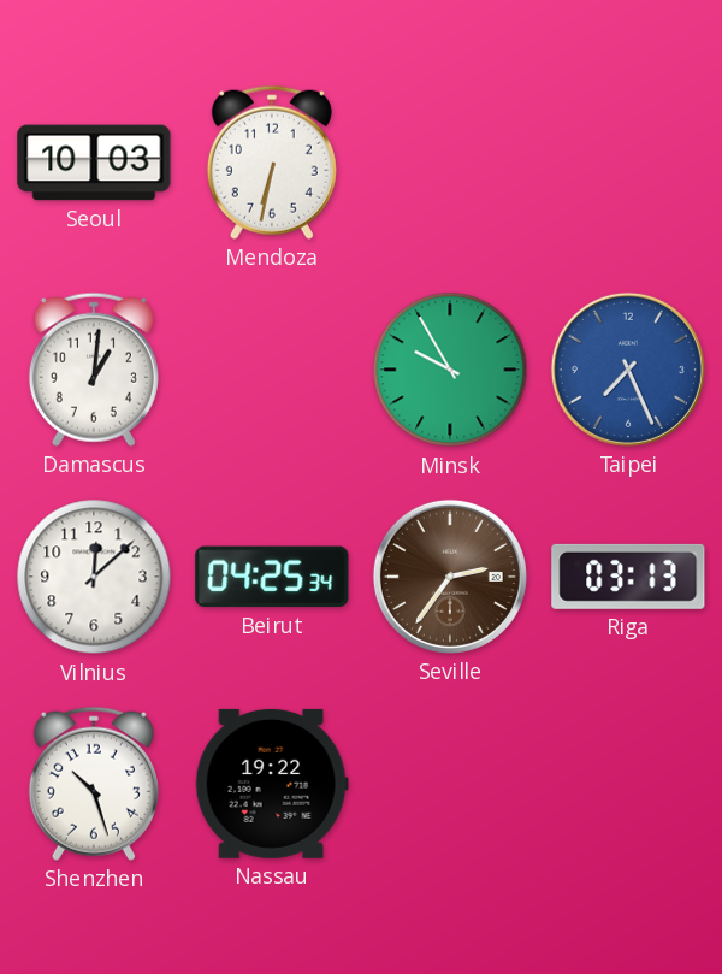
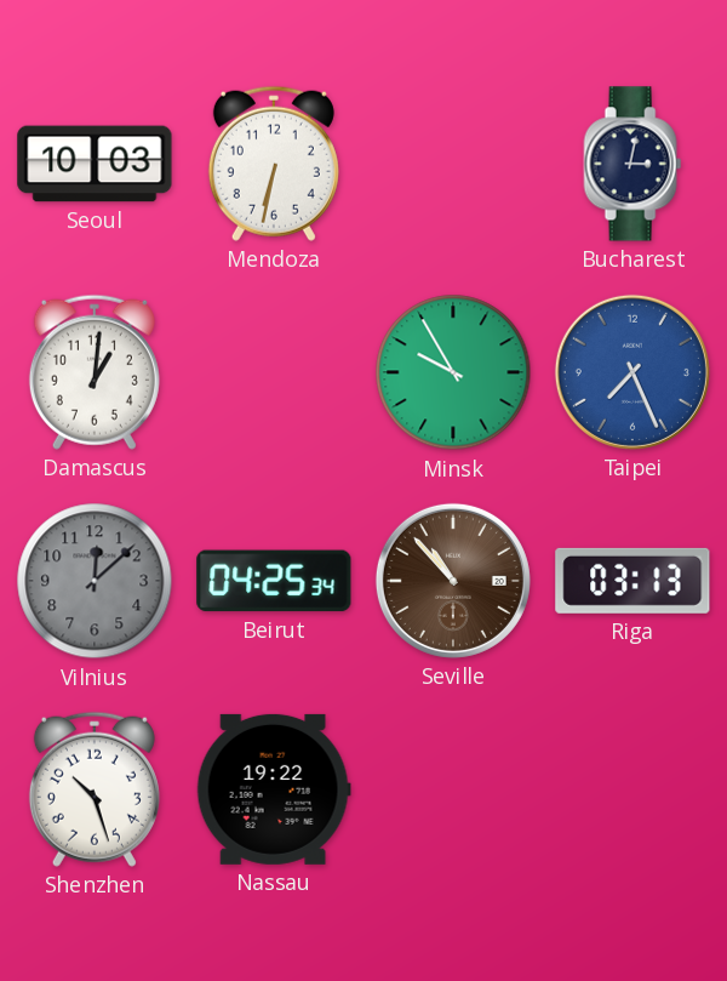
Bucharest: none -> 3:02
Vilnius dial: white -> grey
Seville: 2:36 -> 10:53
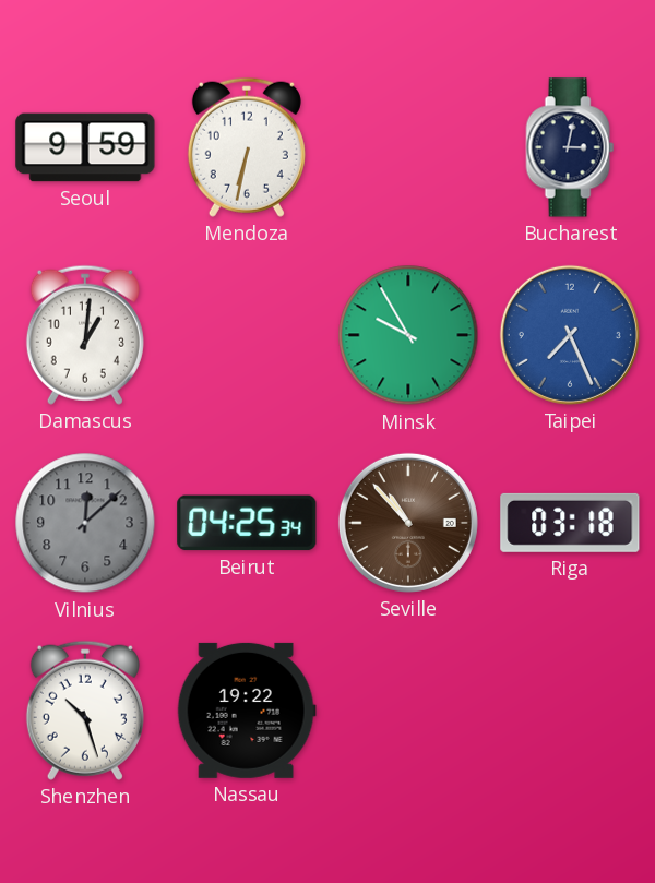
Seoul: 10:03 -> 9:59
Riga: 03:13 -> 03:18
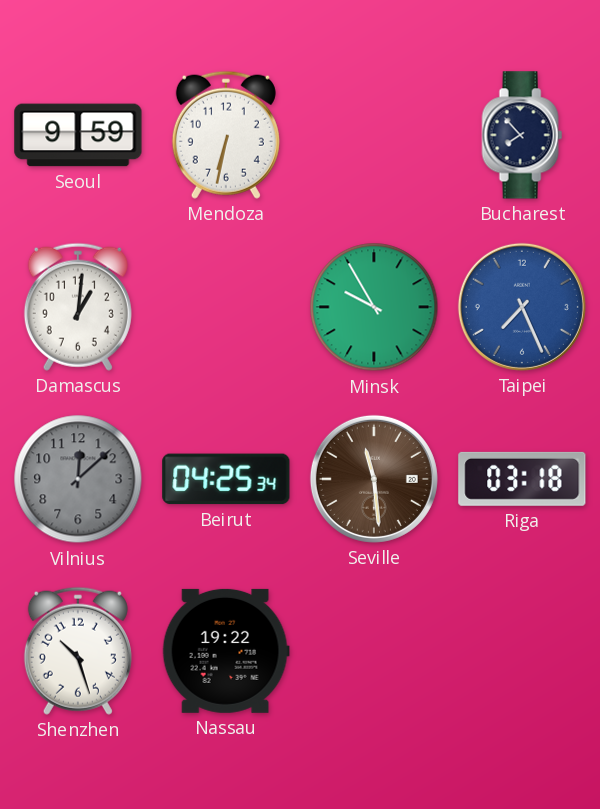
Bucharest: 3:02 -> 7:53
Seville: 10:53 -> 11:29
